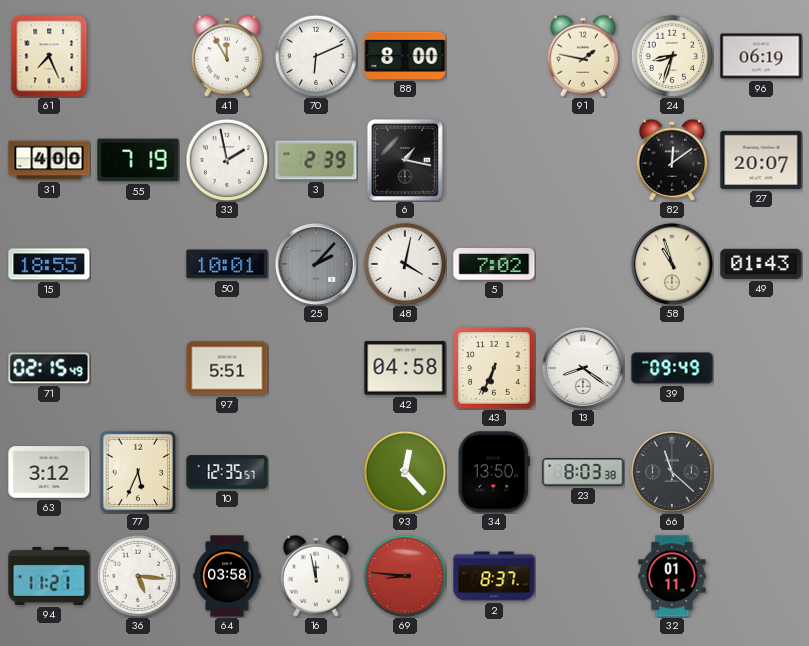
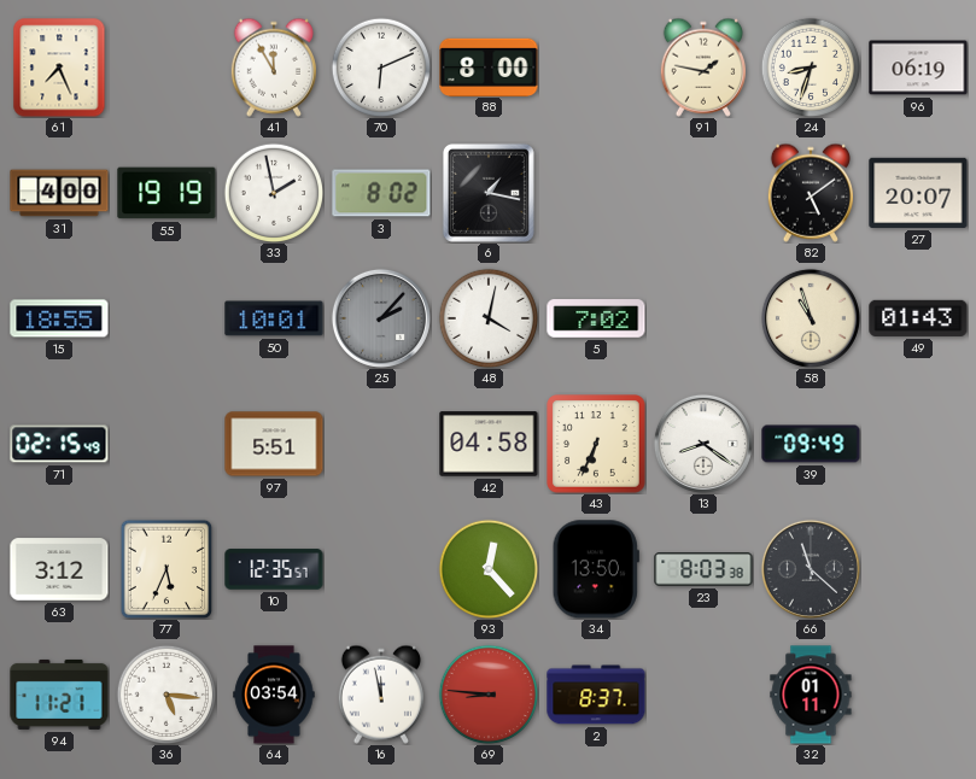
55: 7:19 -> 19:19
3: 2:39 -> 8:02
82: 12:09 -> 5:09
64: 03:58 -> 03:54
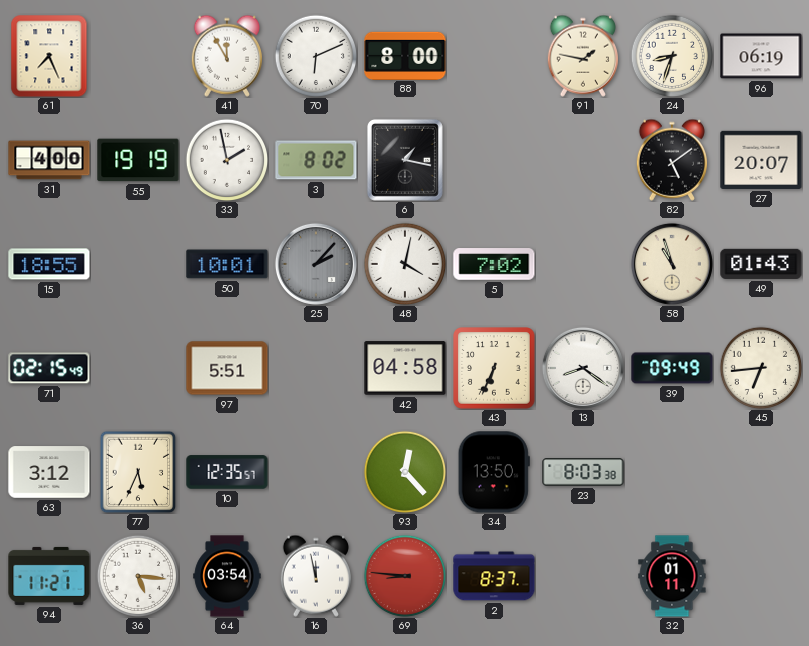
45: none -> 6:44
66: 11:22 -> none
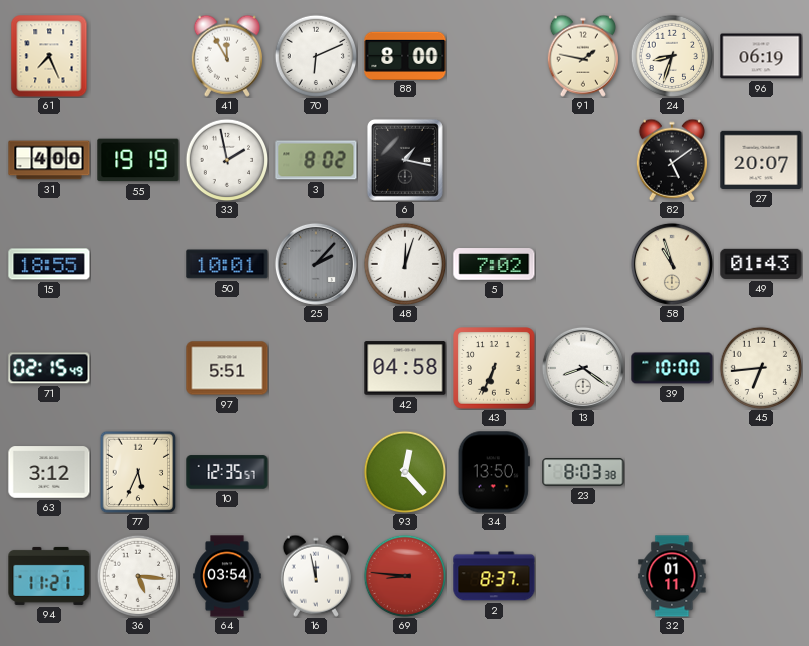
48: 4:02 -> 12:03
39: 09:49 -> 10:00
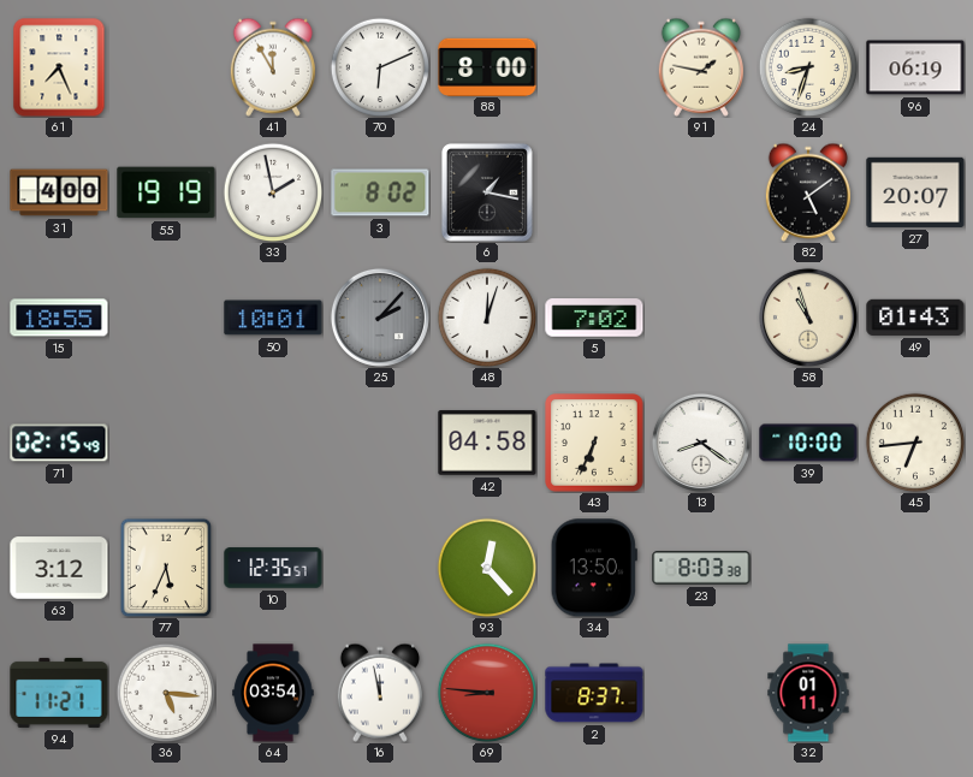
97: 5:51 -> none
